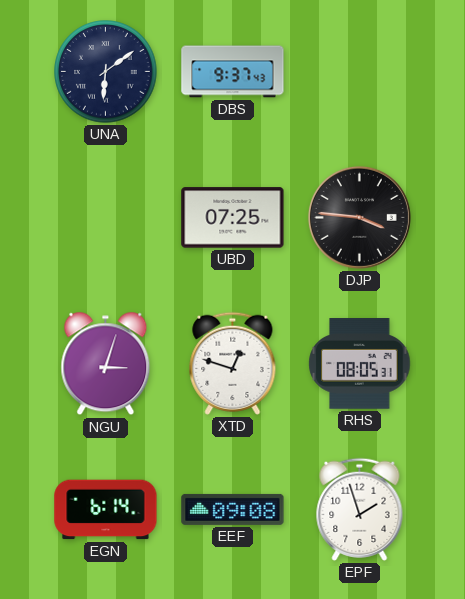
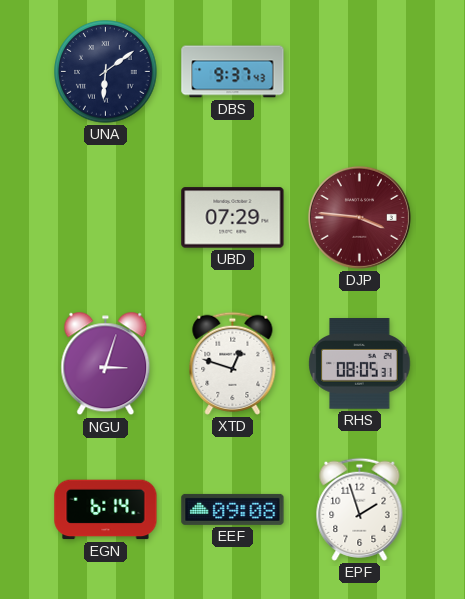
UBD: 07:25 -> 07:29
DJP dial: black -> burgundy
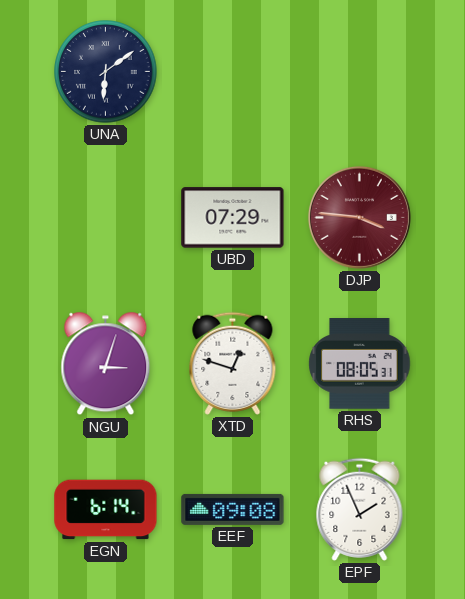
DBS: 9:37 -> none
EPF: 1:57 -> 1:56
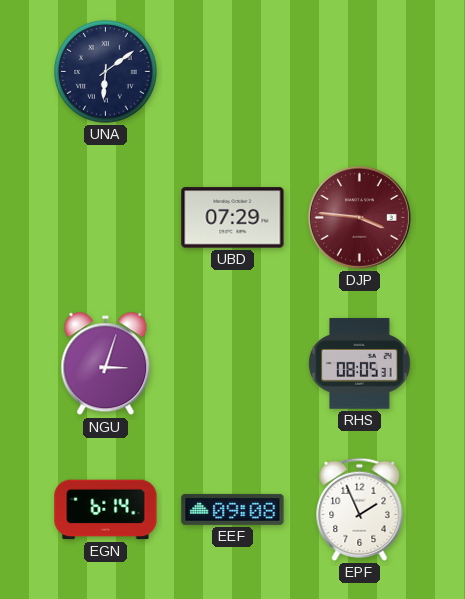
XTD: 12:48 -> none
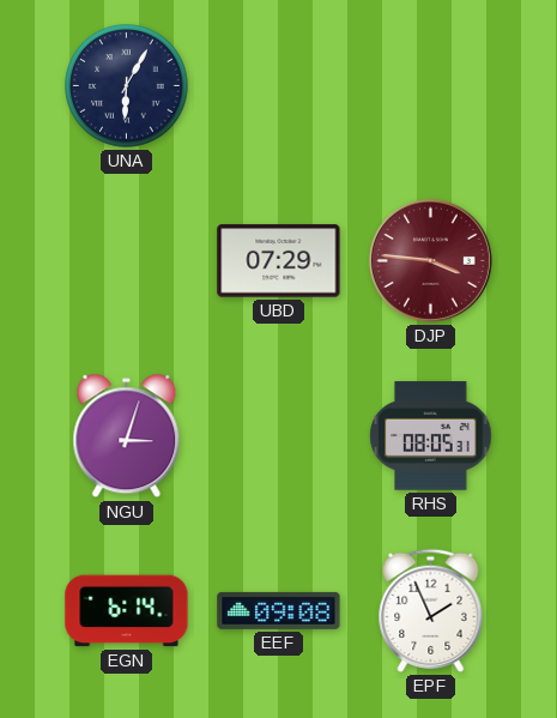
UNA: 6:09 -> 6:05
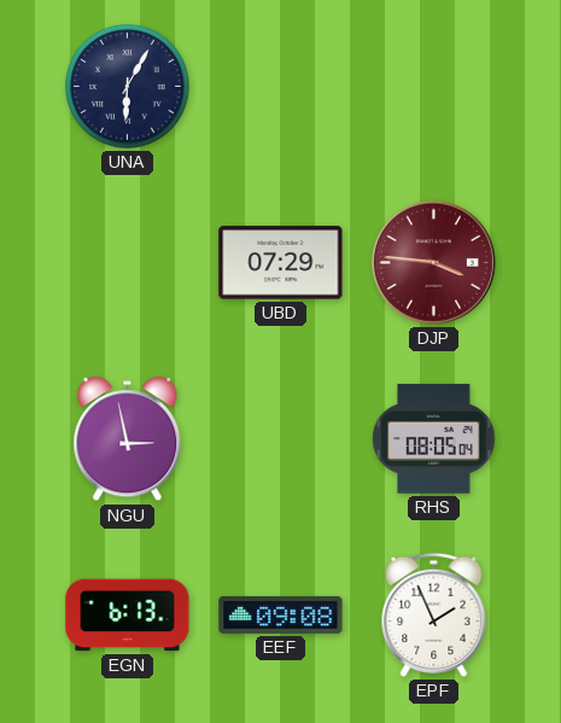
NGU: 3:03 -> 2:58
RHS: 08:05:31 -> 08:05:04
EGN: 6:14 -> 6:13
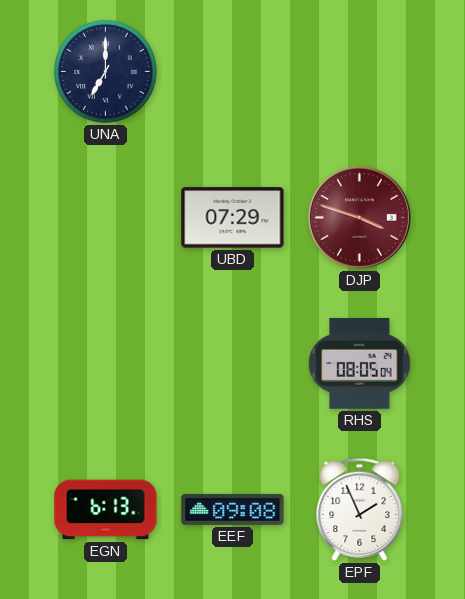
UNA: 6:05 -> 7:00
DJP: 3:46 -> 3:48
NGU: 2:58 -> none
